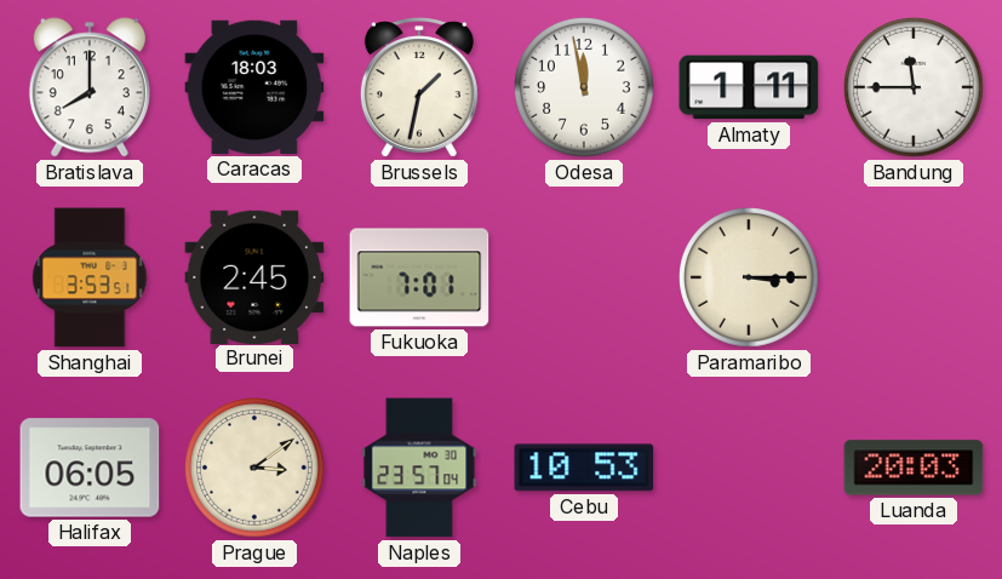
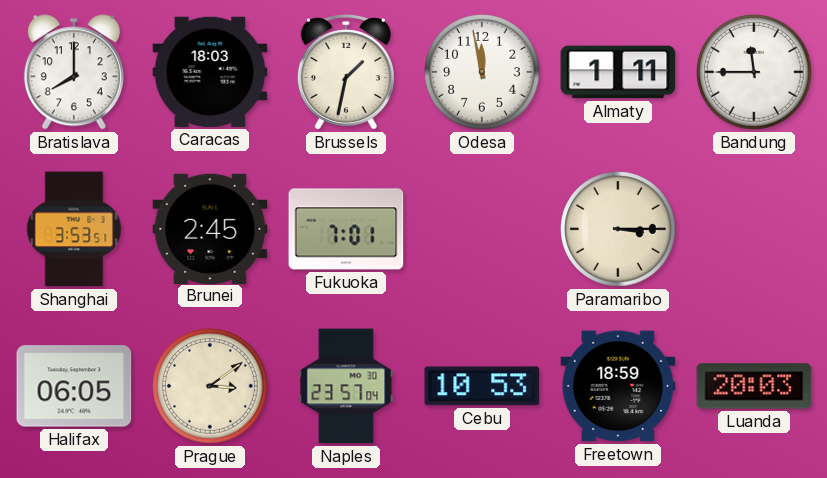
Freetown: none -> 18:59
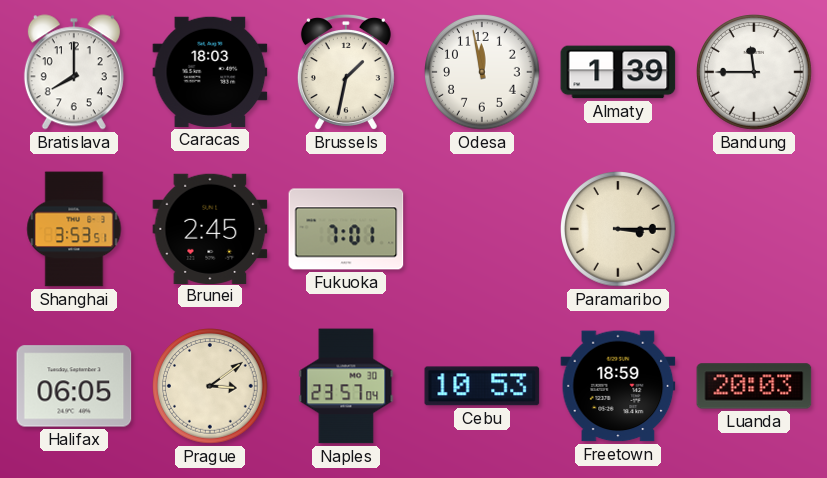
Almaty: 1:11 -> 1:39
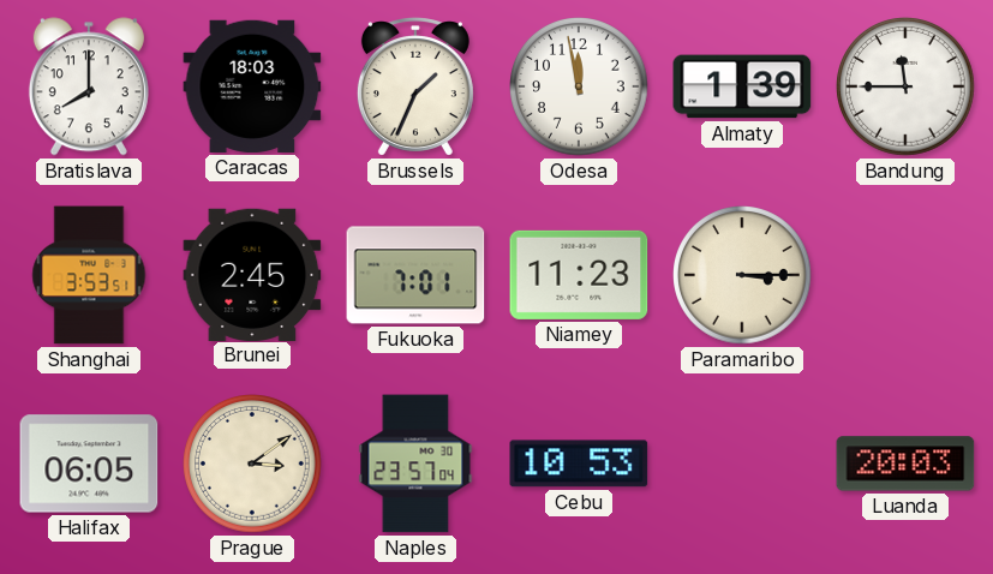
Brussels: 1:32 -> 1:34
Niamey: none -> 11:23
Freetown: 18:59 -> none
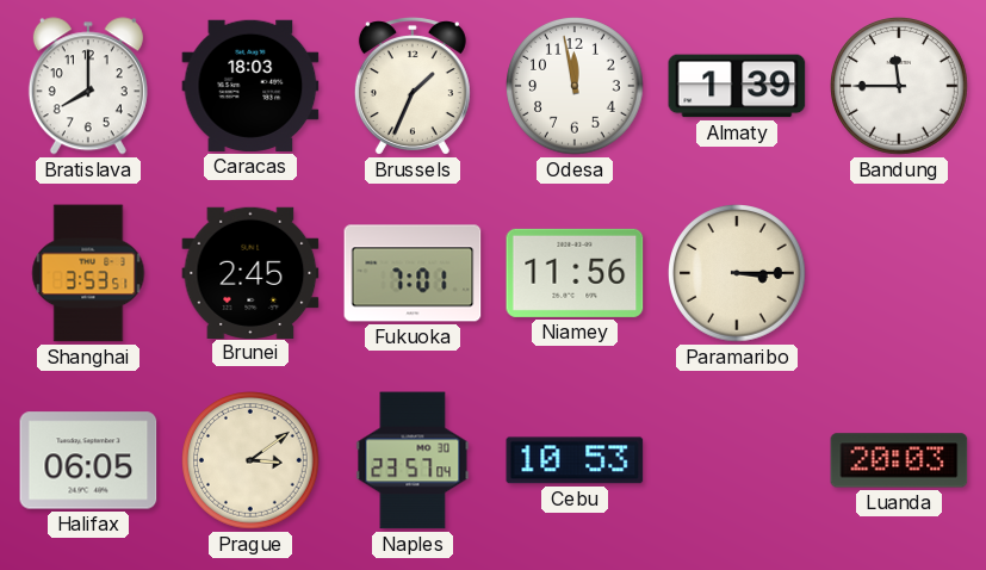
Niamey: 11:23 -> 11:56
